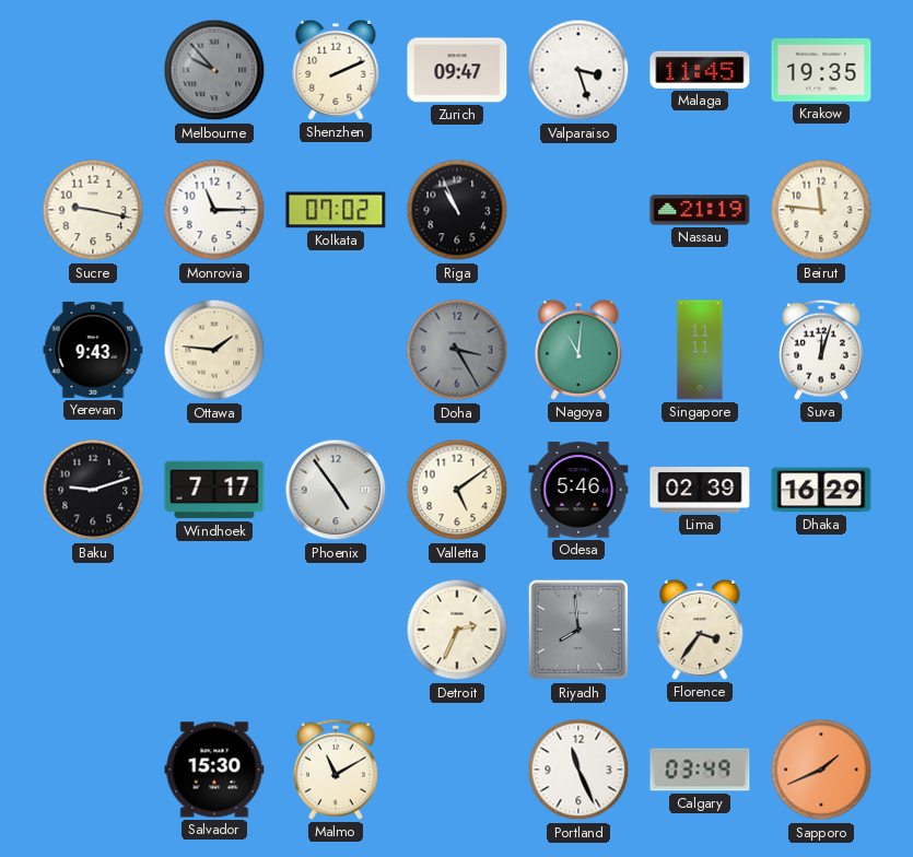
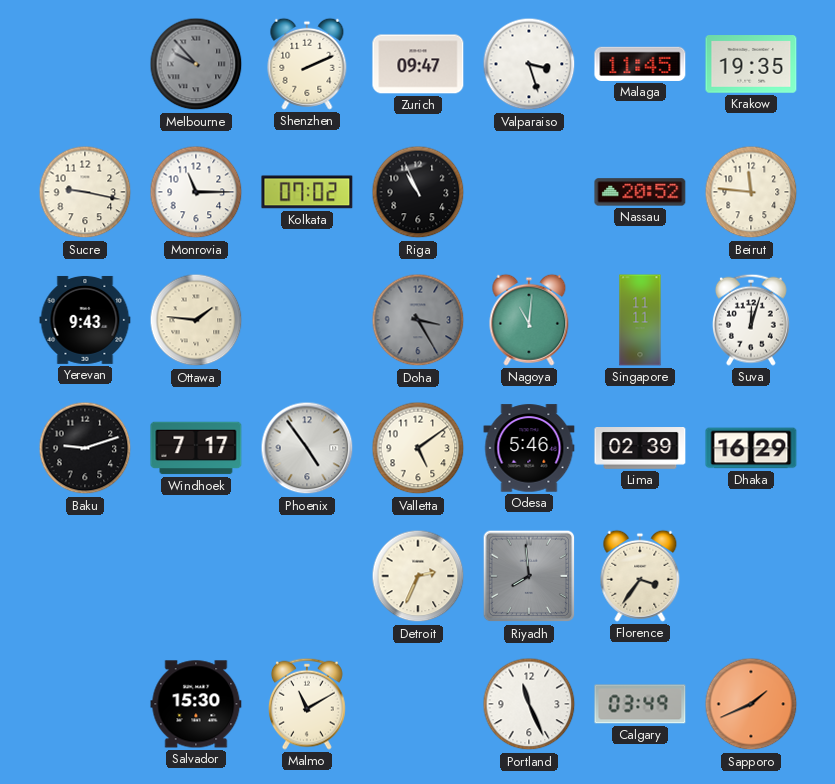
Nassau: 21:19 -> 20:52
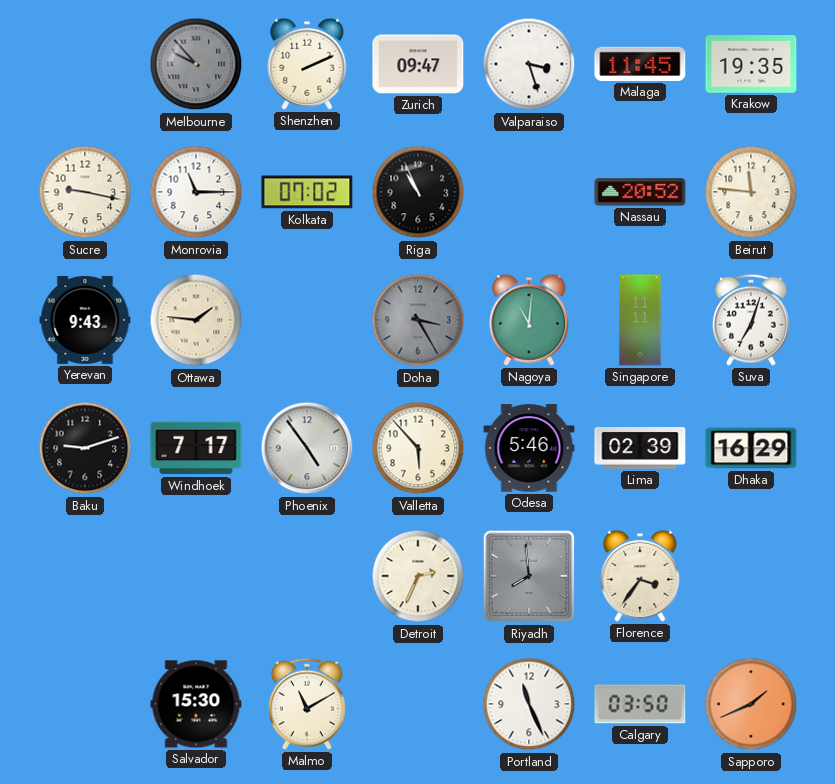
Suva: 12:03 -> 7:03
Valletta: 5:09 -> 5:53
Calgary: 03:49 -> 03:50
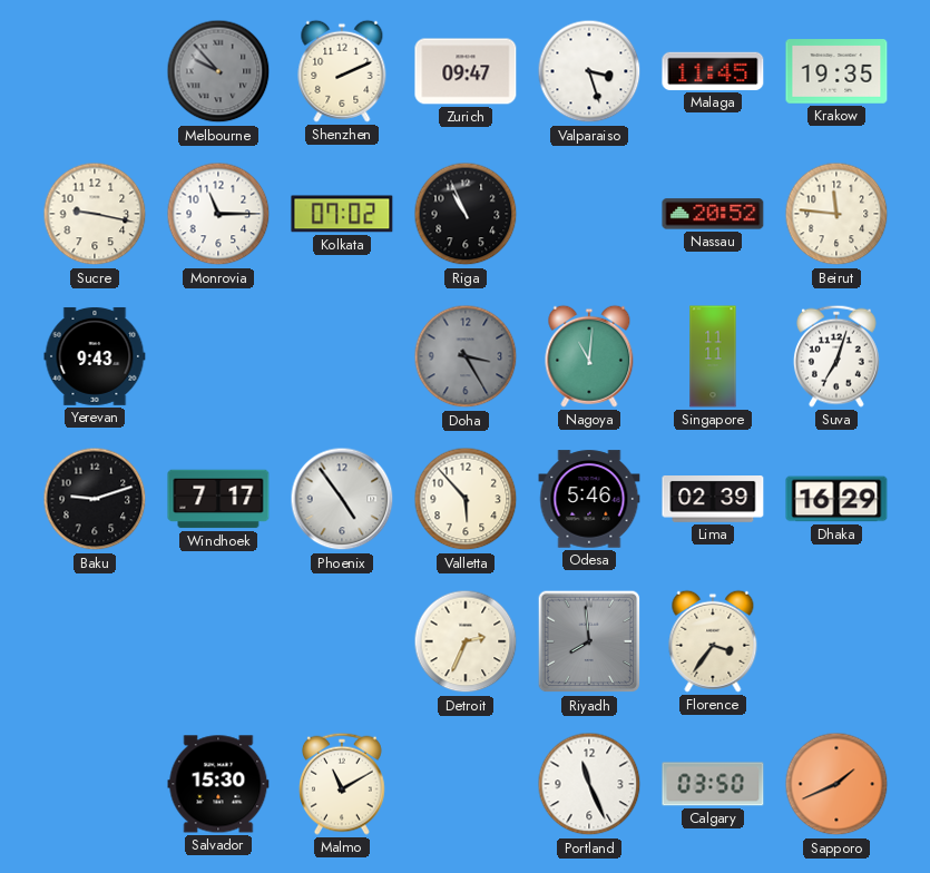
Ottawa: 1:46 -> none
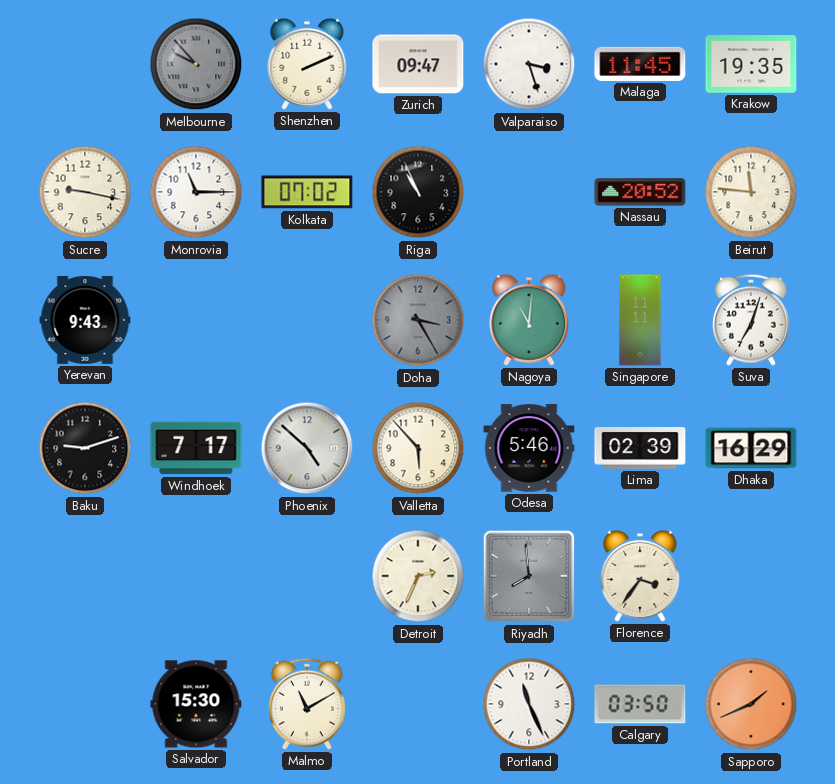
Phoenix: 4:54 -> 4:52
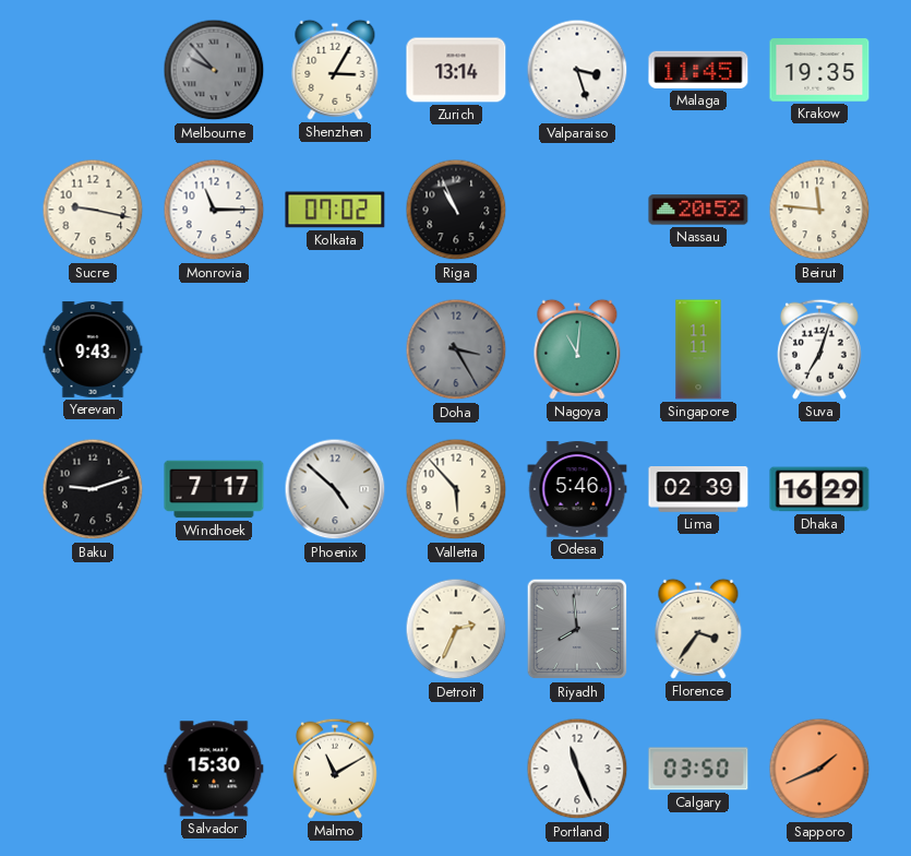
Shenzhen: 2:11 -> 3:05
Zurich: 09:47 -> 13:14
